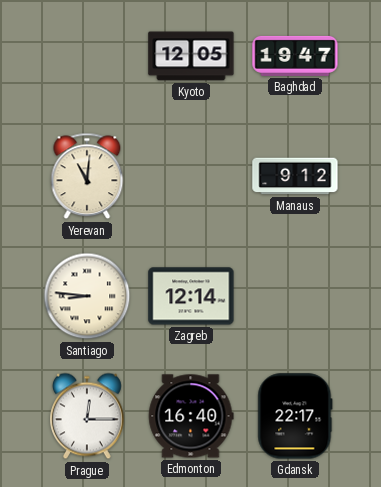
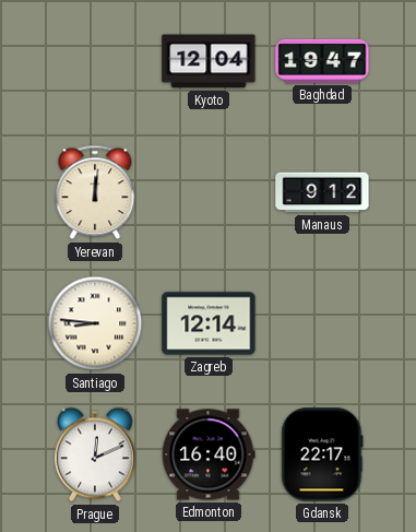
Kyoto: 12:05 -> 12:04
Yerevan: 11:01 -> 12:01
Prague: 12:15 -> 12:11
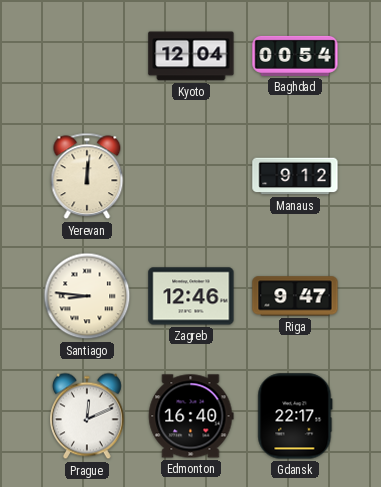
Baghdad: 19:47 -> 00:54
Zagreb: 12:14 -> 12:46
Riga: none -> 9:47
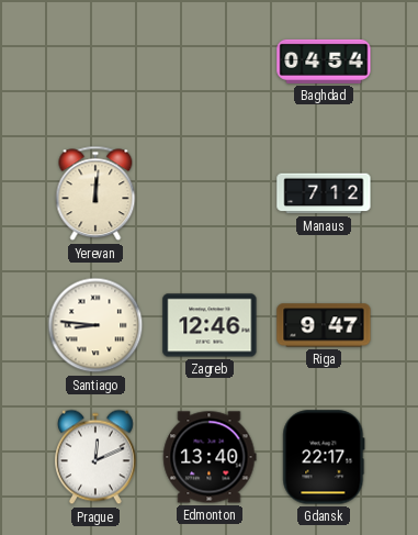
Kyoto: 12:04 -> none
Baghdad: 00:54 -> 04:54
Manaus: 9:12 -> 7:12
Edmonton: 16:40 -> 13:40
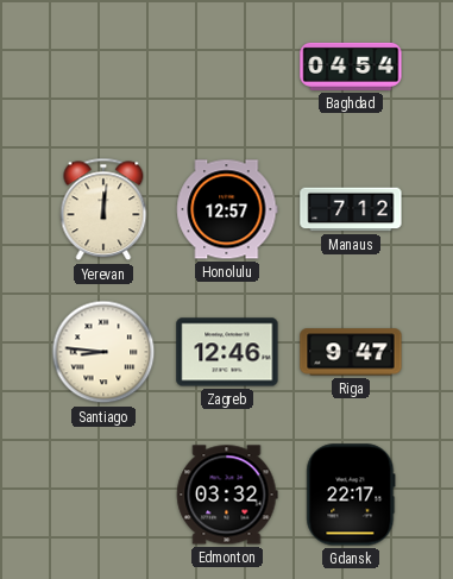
Honolulu: none -> 12:57
Prague: 12:11 -> none
Edmonton: 13:40 -> 03:32
